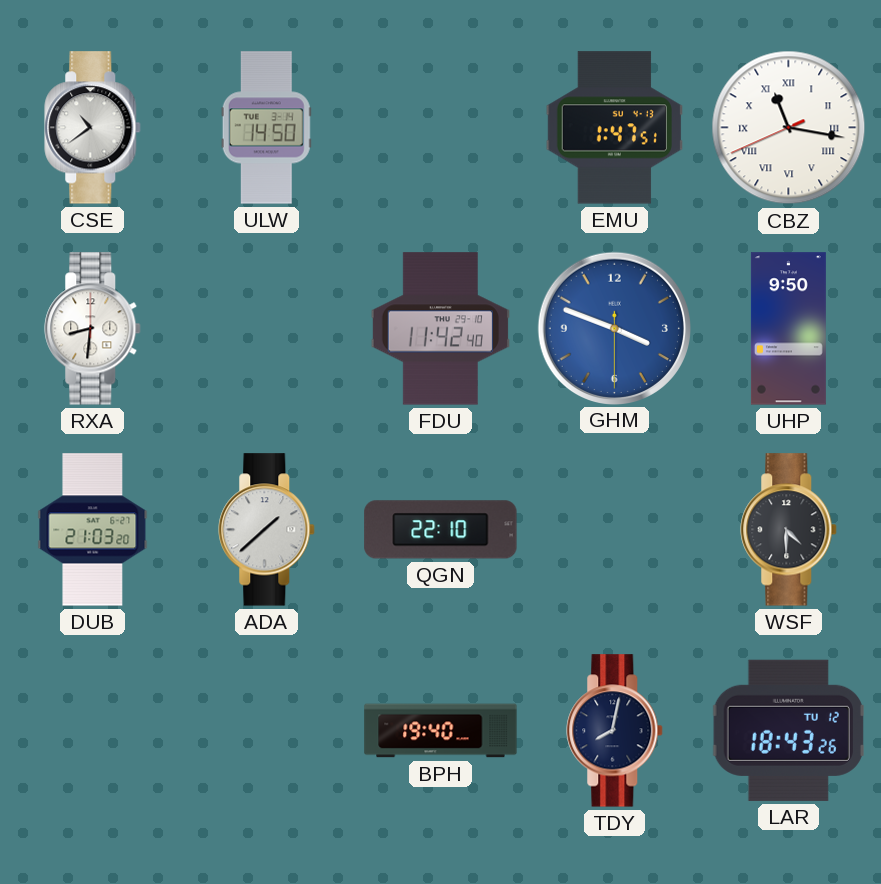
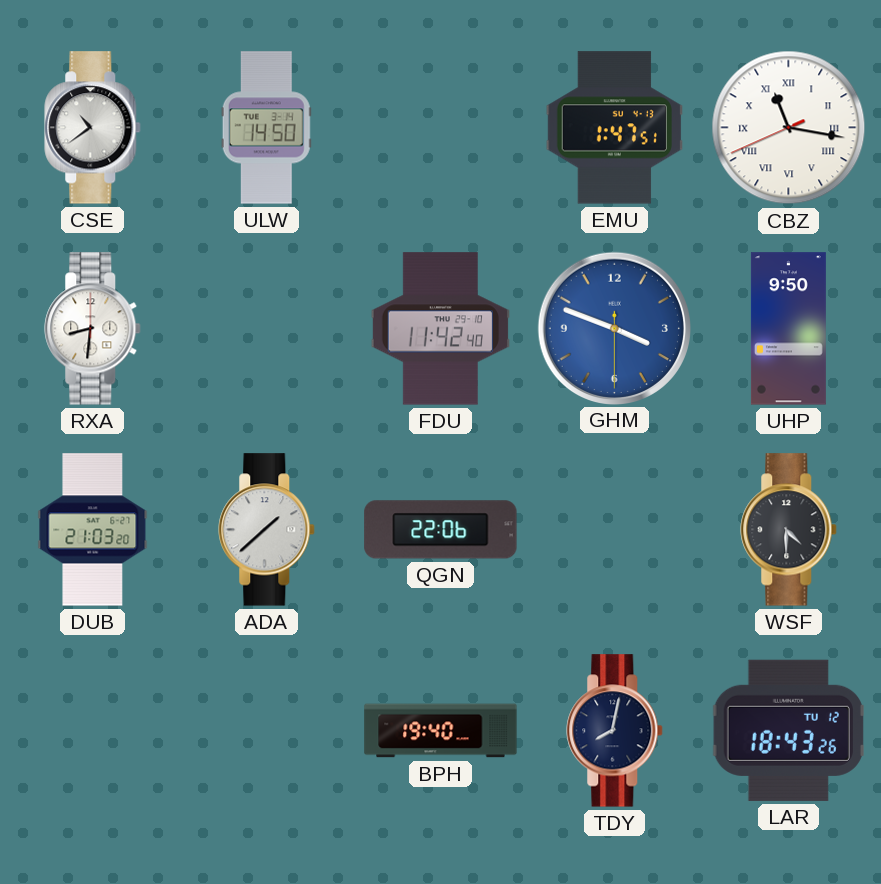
QGN: 22:10 -> 22:06
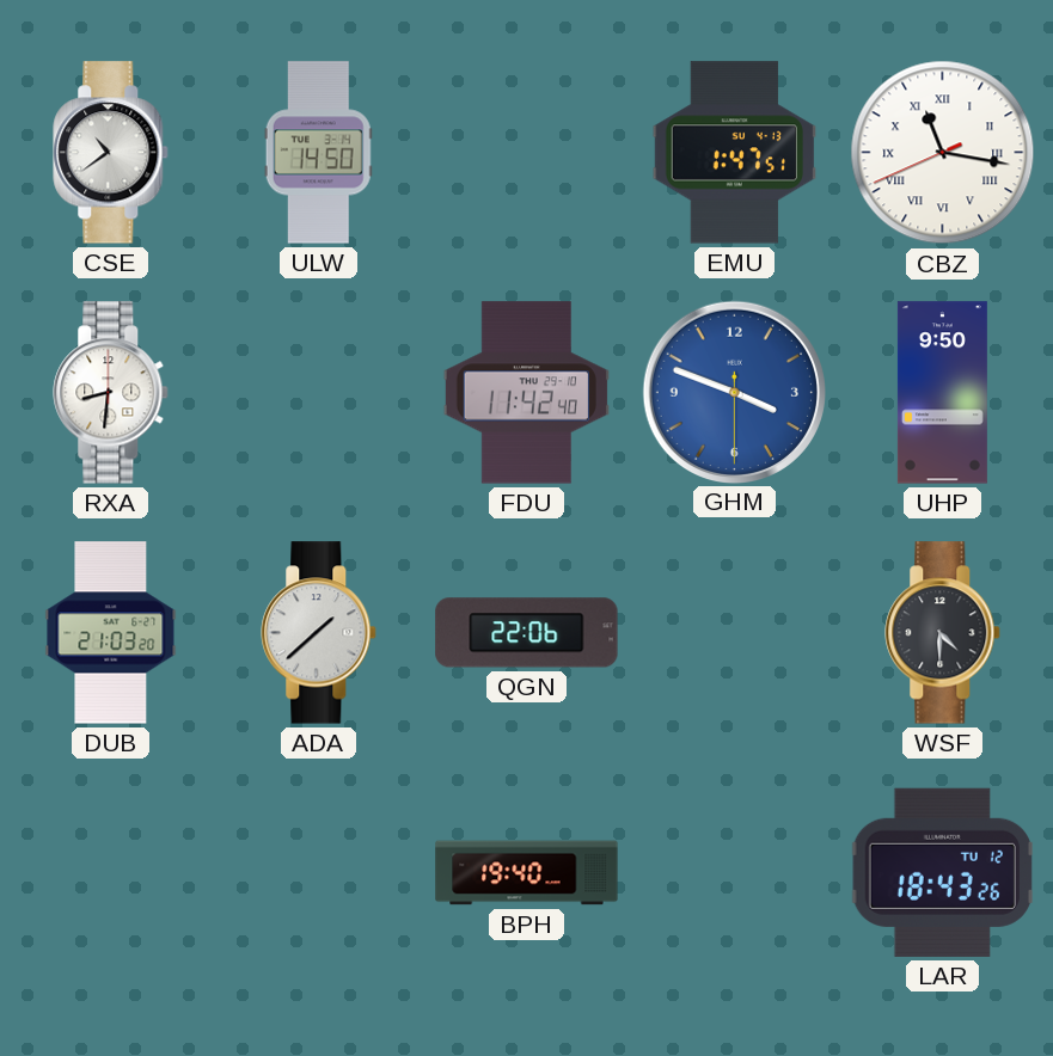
TDY: 8:02 -> none
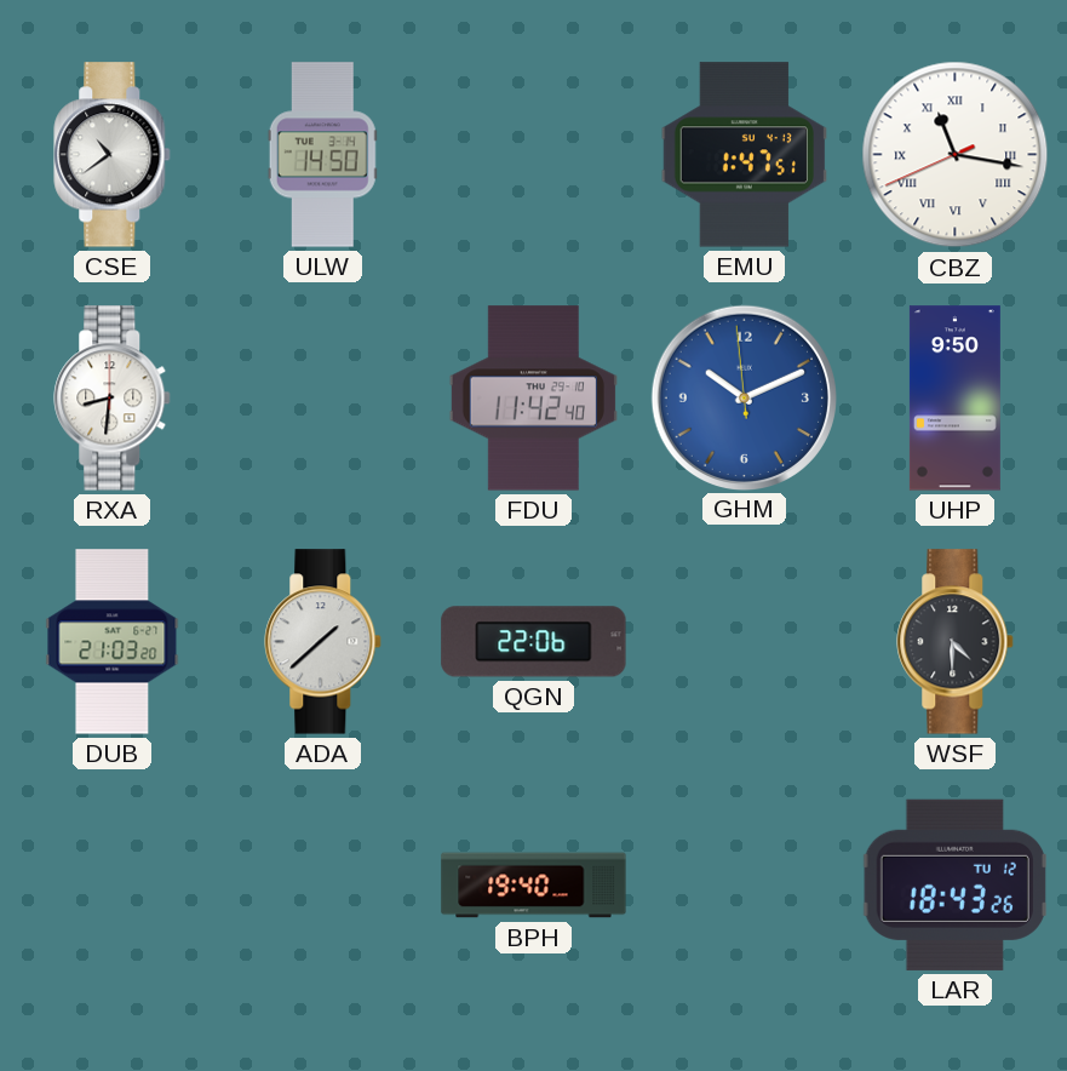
GHM: 3:48 -> 10:10
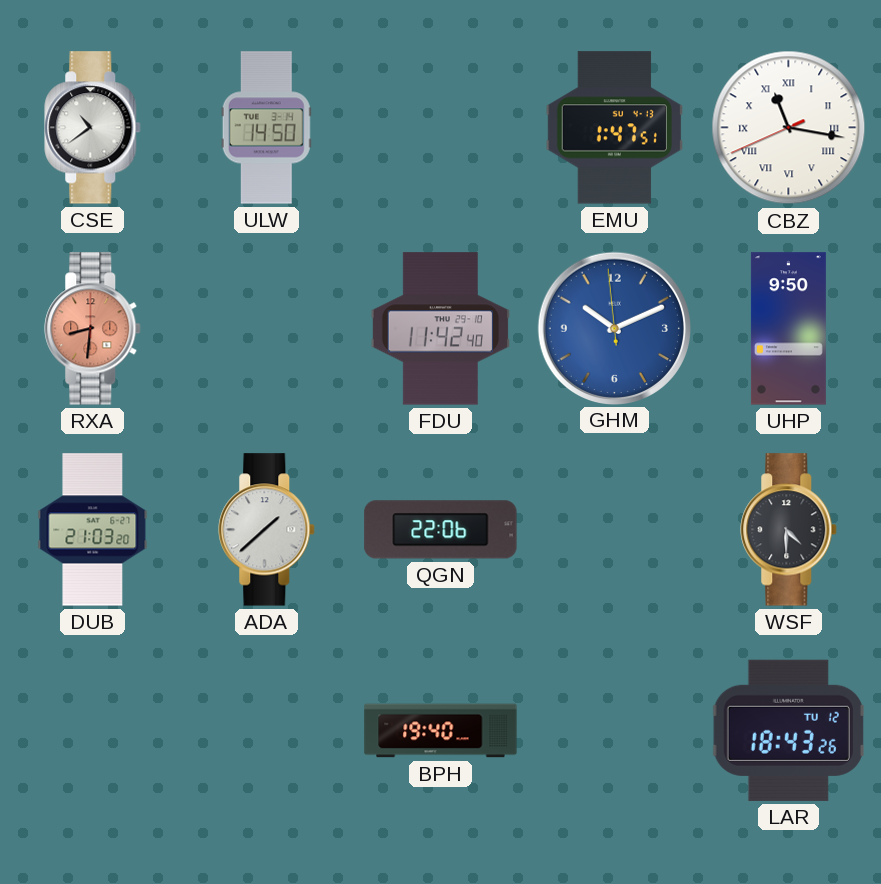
RXA dial: white -> salmon
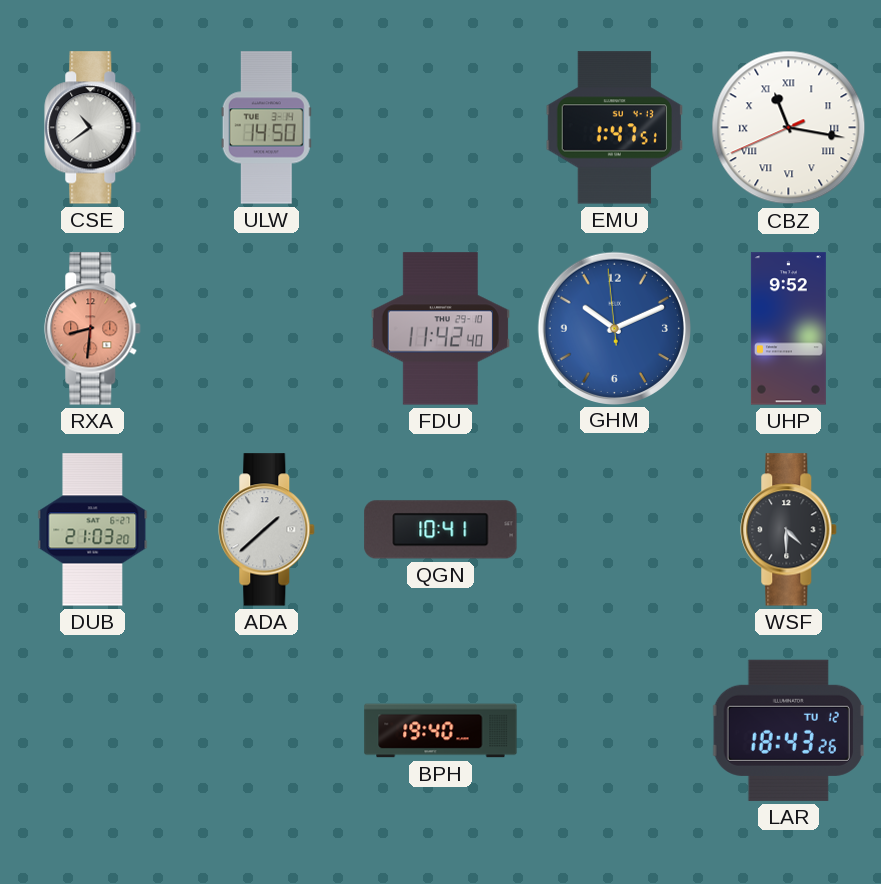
UHP: 9:50 -> 9:52
QGN: 22:06 -> 10:41
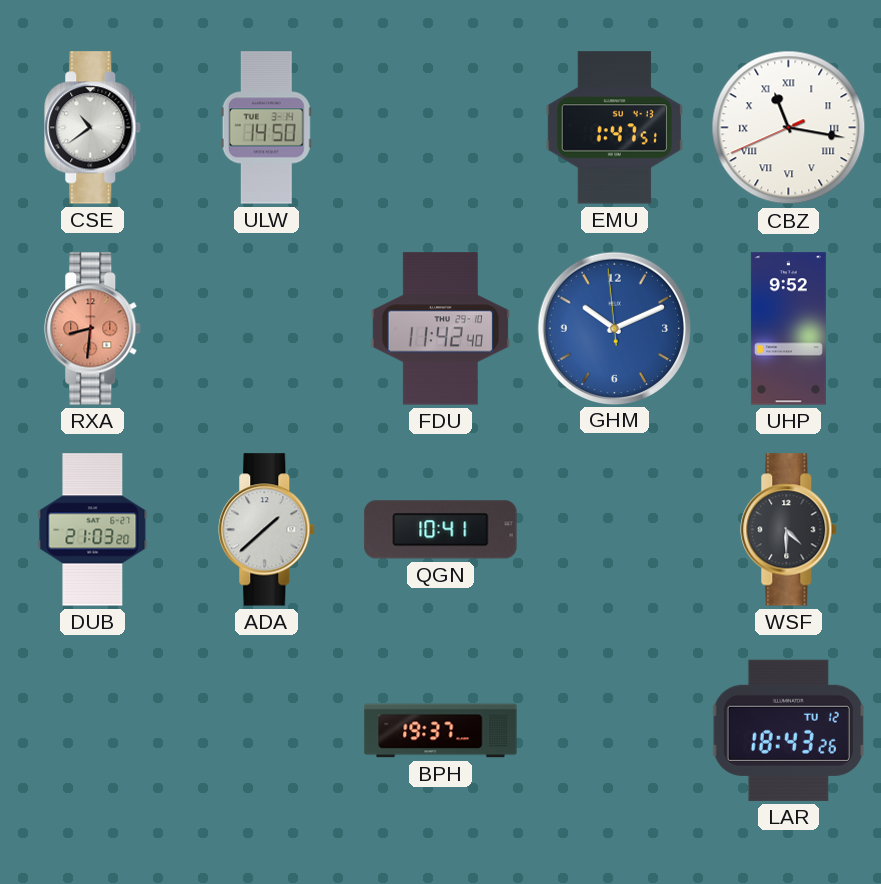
BPH: 19:40 -> 19:37
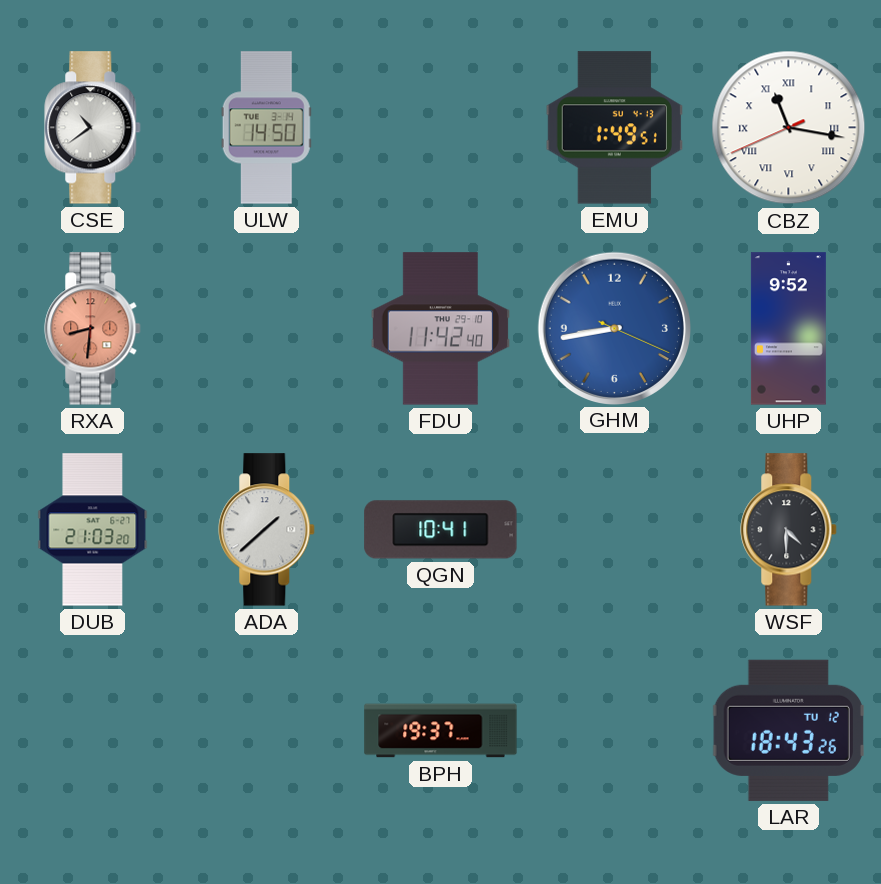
EMU: 1:47 -> 1:49
GHM: 10:10 -> 8:43
